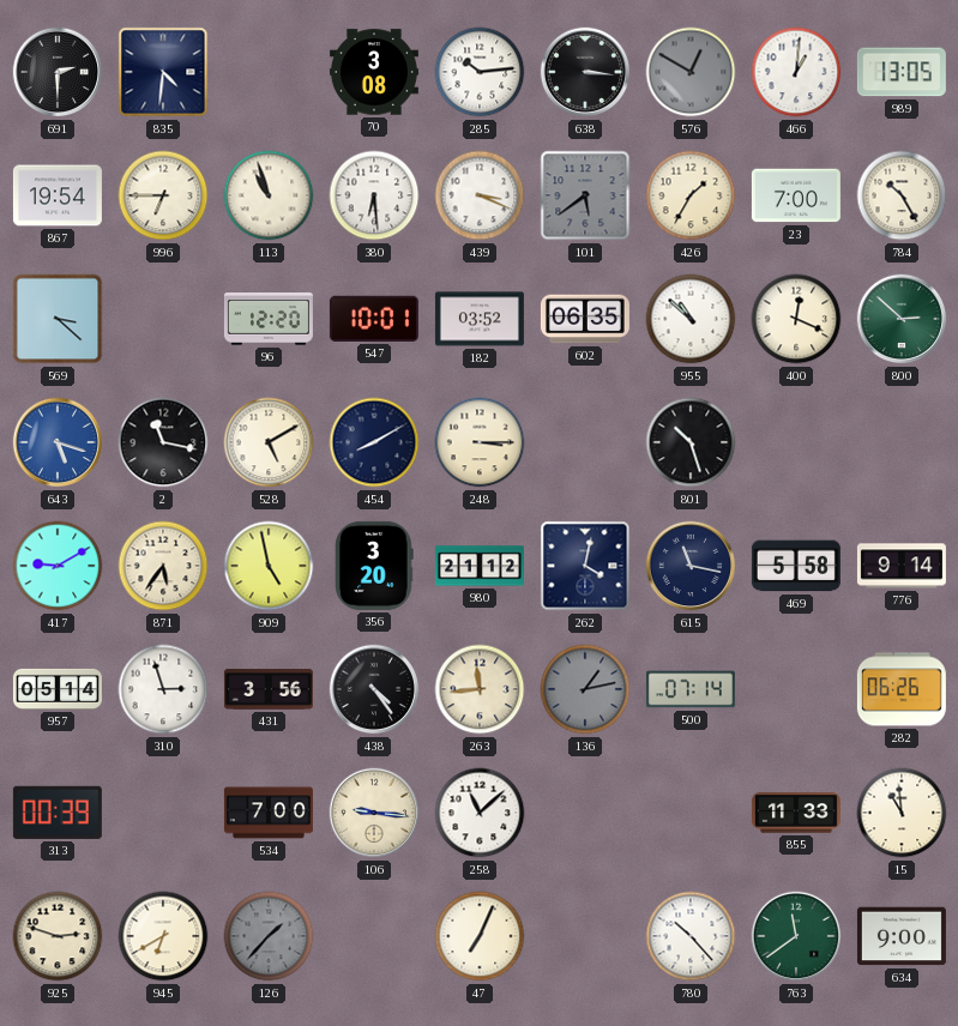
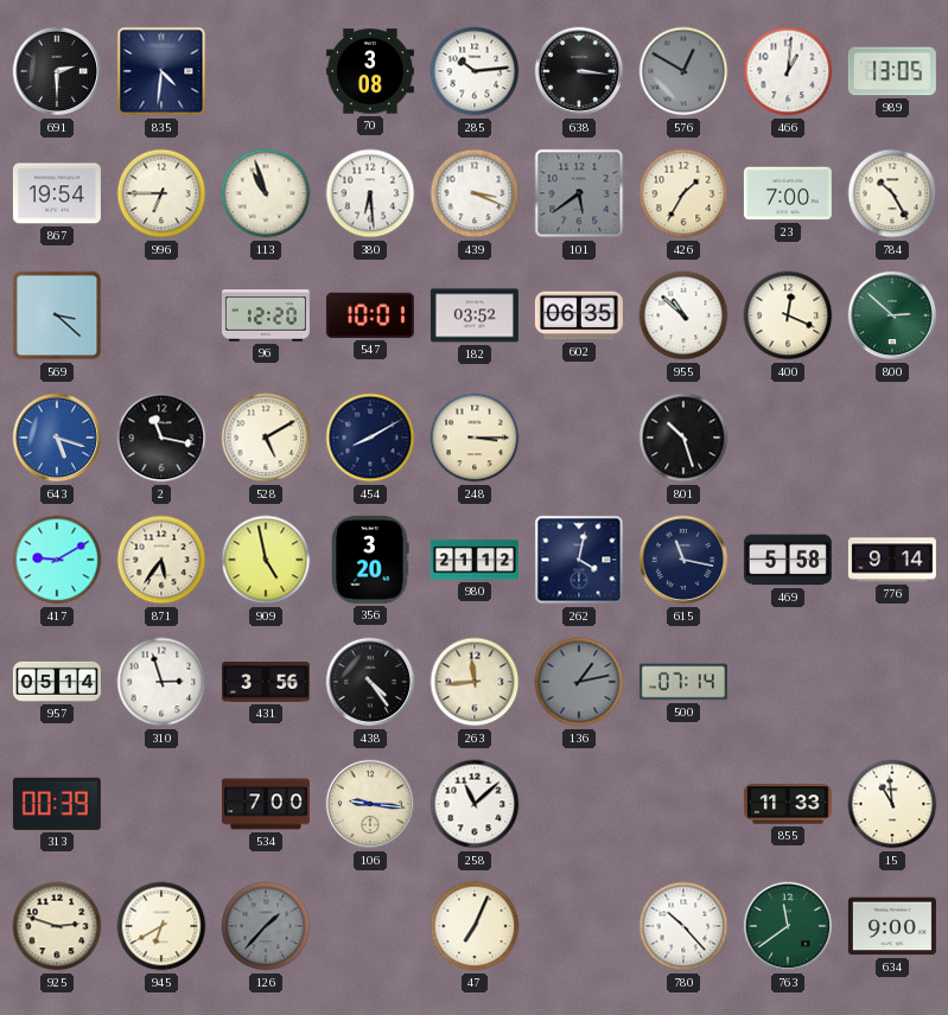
282: 06:26 -> none
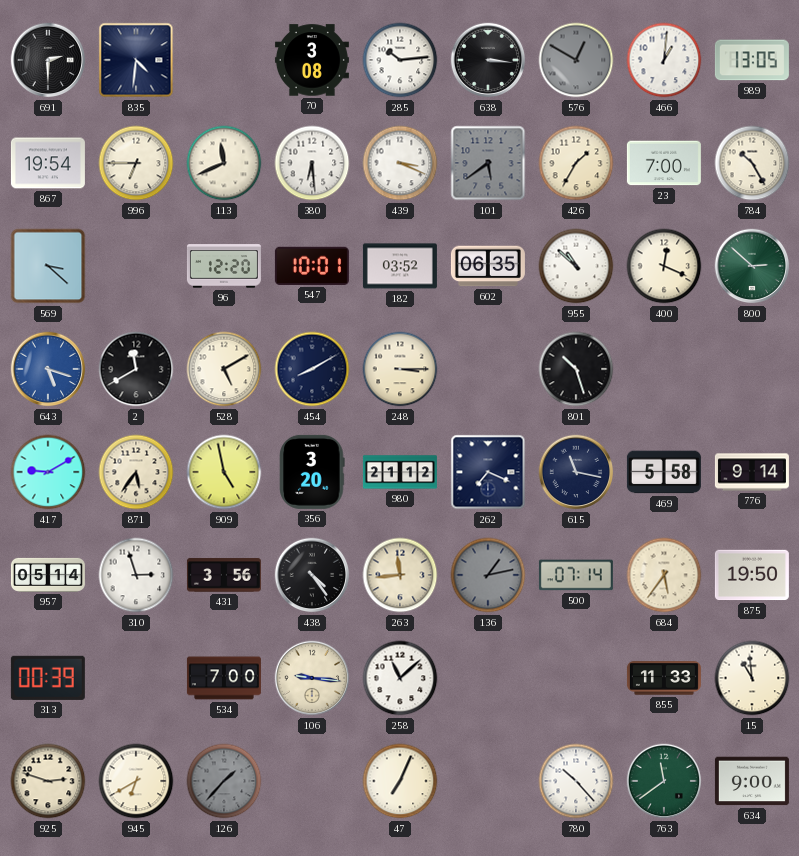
113: 10:57 -> 11:41
2: 11:17 -> 11:40
262: 4:02 -> 7:19
684: none -> 5:36
875: none -> 19:50
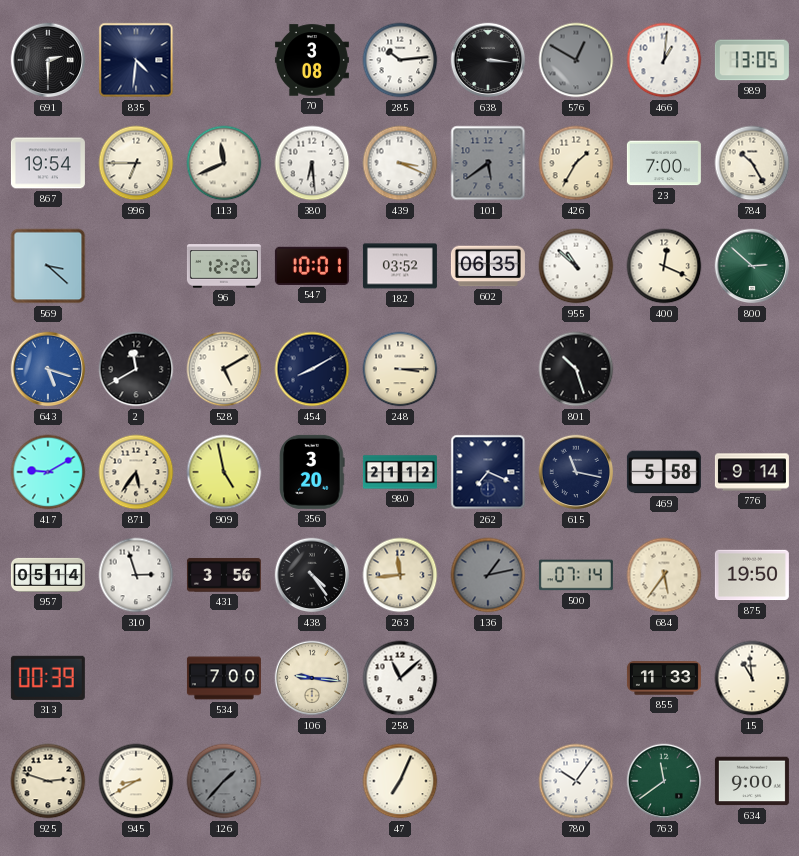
945: 6:40 -> 8:40
780: 10:23 -> 10:06
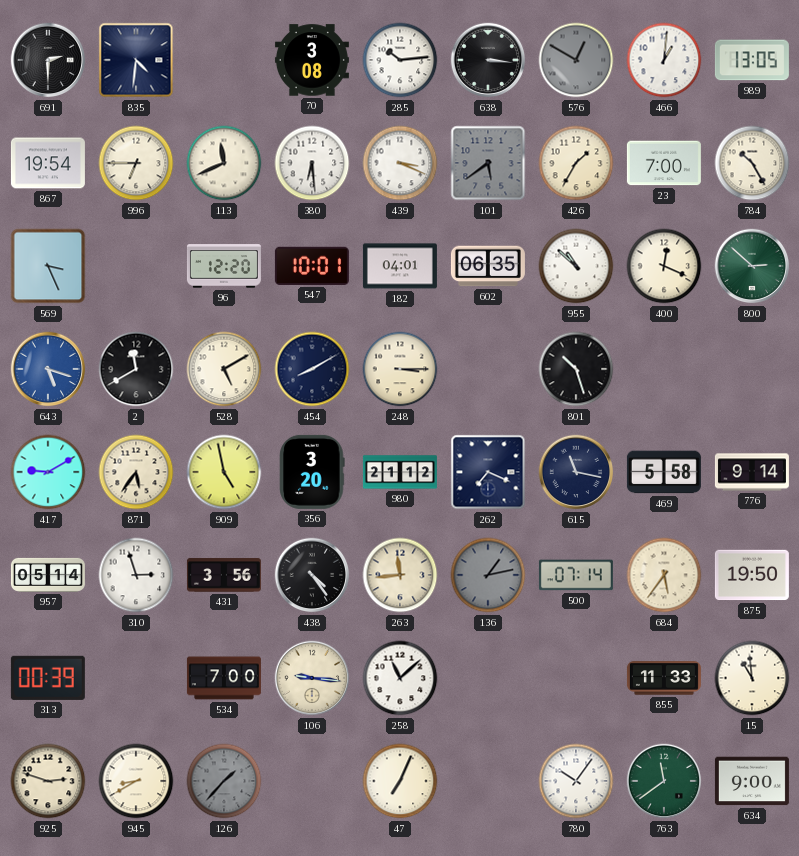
569: 3:22 -> 3:26
182: 03:52 -> 04:01
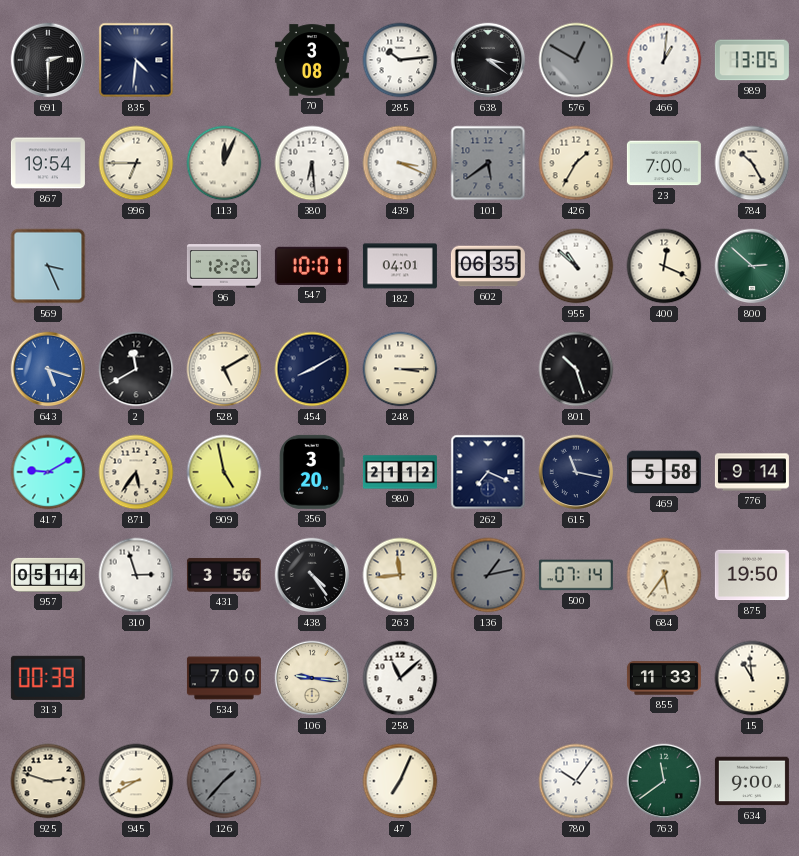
638: 3:16 -> 3:21
113: 11:41 -> 12:04
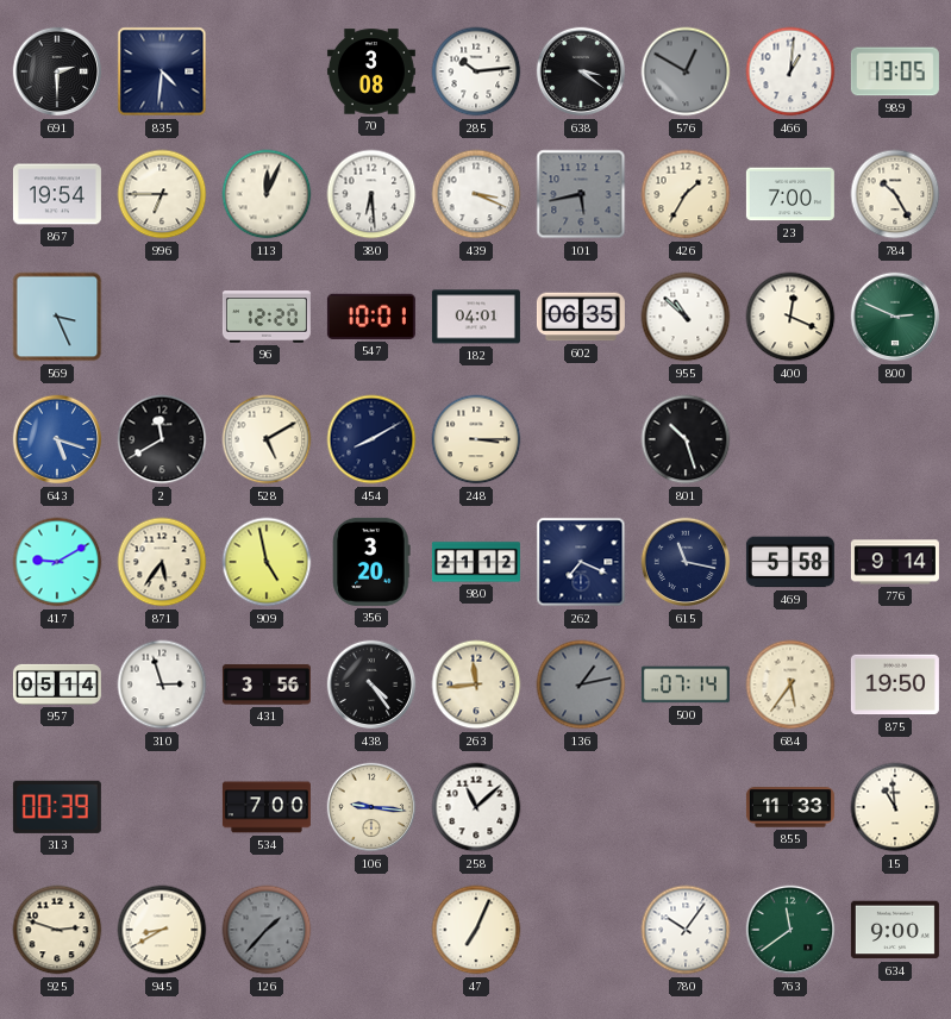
101: 5:39 -> 5:43
800: 2:52 -> 2:49
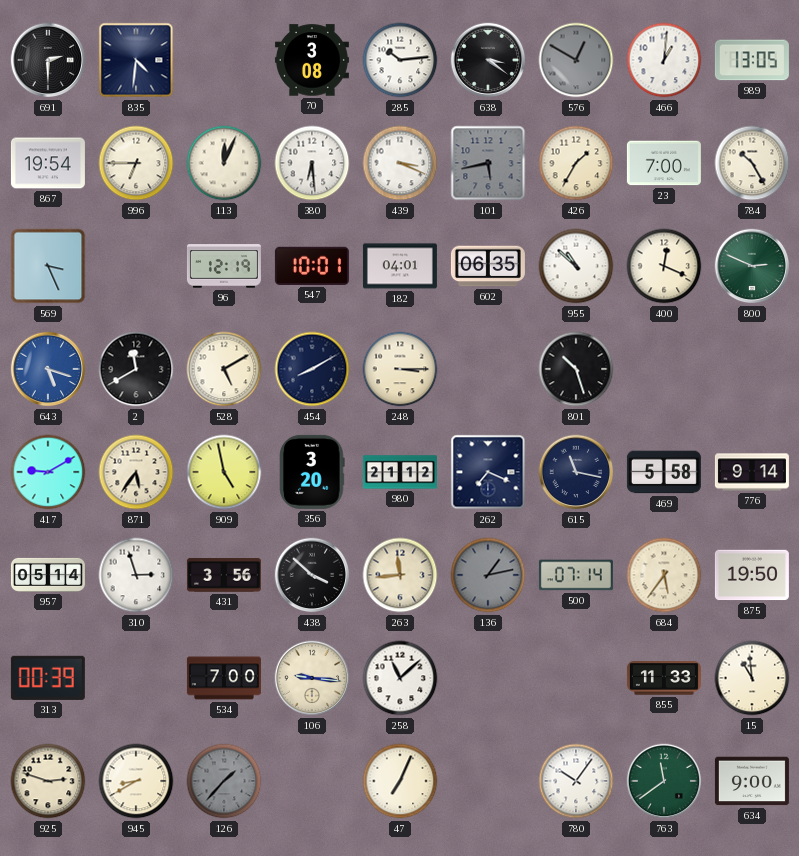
96: 12:20 -> 12:19
438: 4:24 -> 3:52
